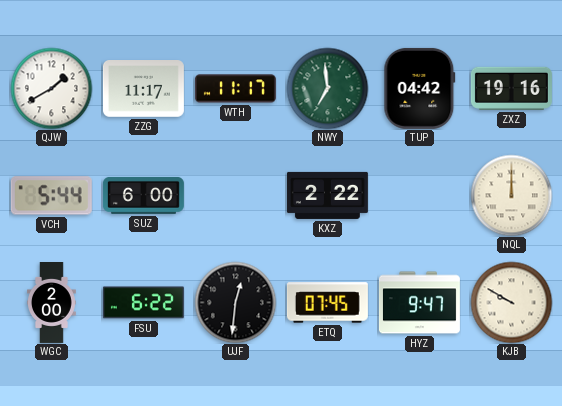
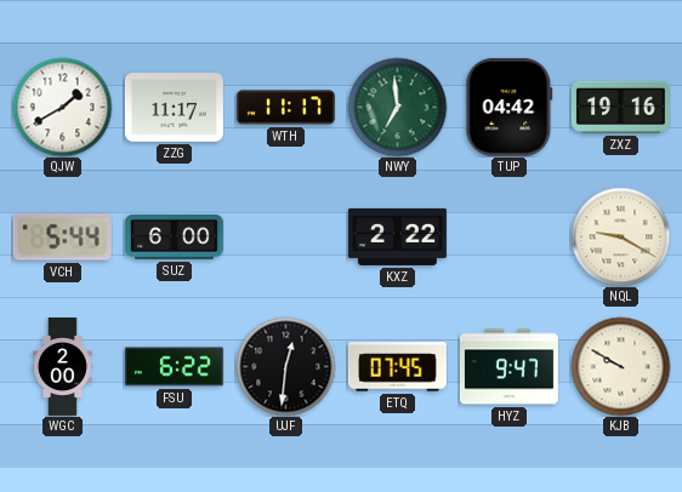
NQL: 12:00 -> 9:20
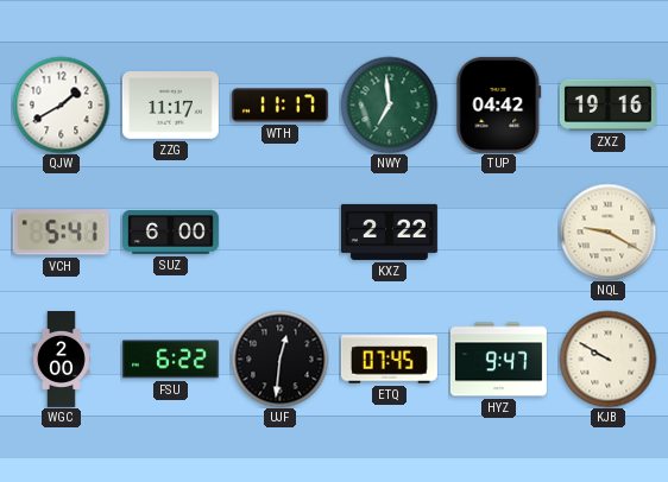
VCH: 5:44 -> 5:41
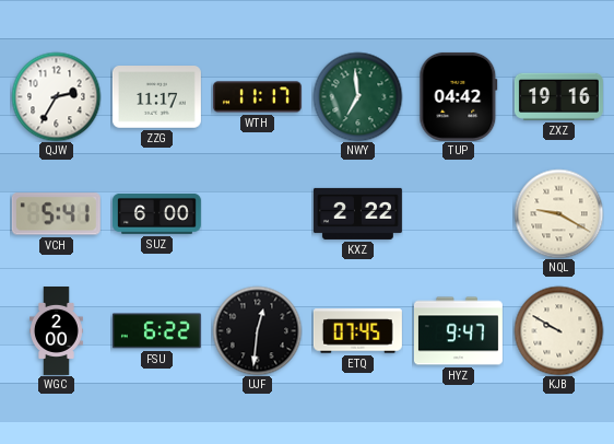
QJW: 1:40 -> 2:35
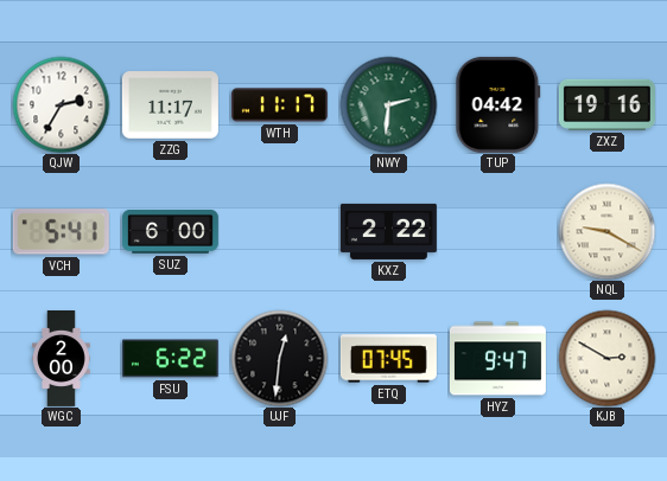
NWY: 6:59 -> 2:31
KJB: 9:50 -> 2:50
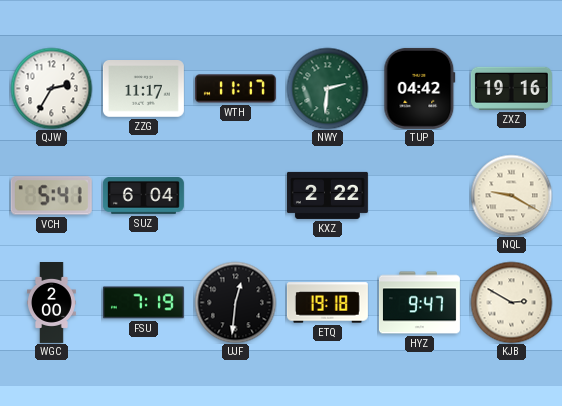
SUZ: 6:00 -> 6:04
FSU: 6:22 -> 7:19
ETQ: 07:45 -> 19:18
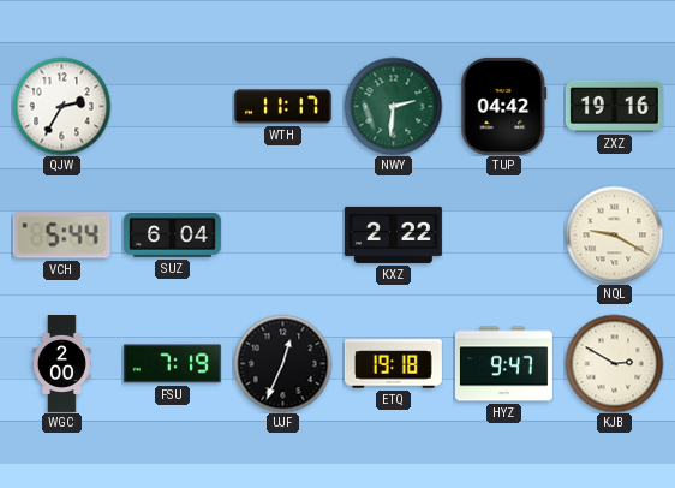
ZZG: 11:17 -> none
VCH: 5:41 -> 5:44
UJF: 12:31 -> 12:34
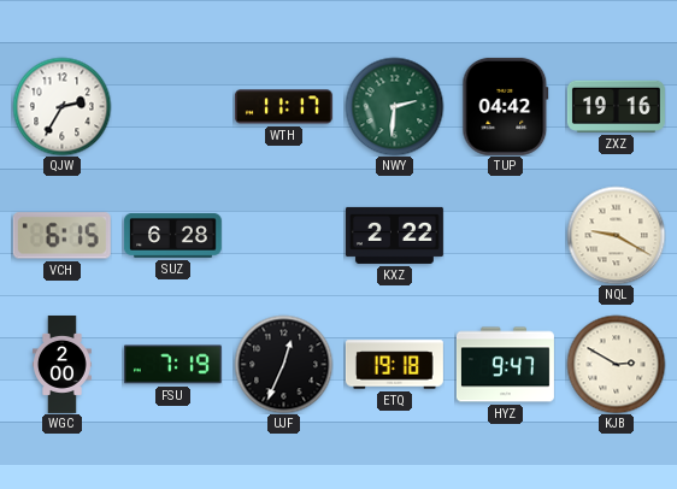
VCH: 5:44 -> 6:15
SUZ: 6:04 -> 6:28
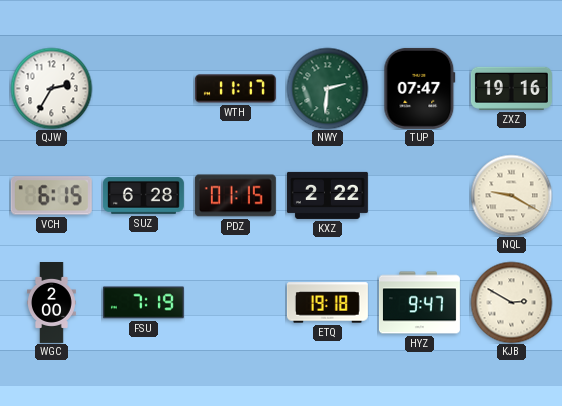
TUP: 04:42 -> 07:47
PDZ: none -> 01:15
UJF: 12:34 -> none
